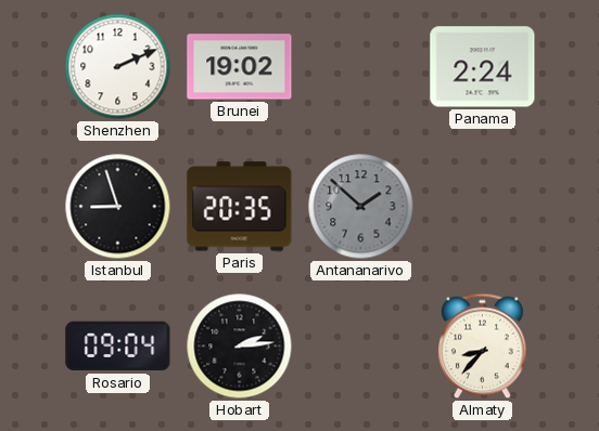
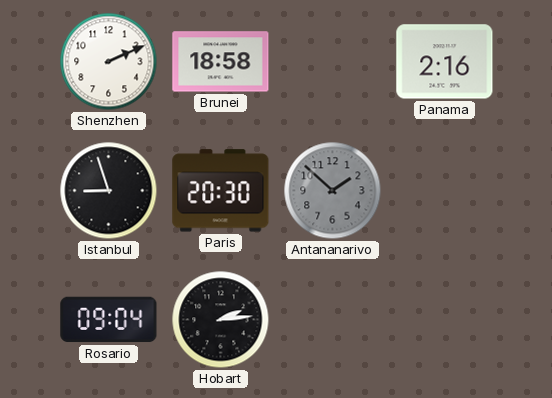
Brunei: 19:02 -> 18:58
Panama: 2:24 -> 2:16
Paris: 20:35 -> 20:30
Almaty: 8:37 -> none
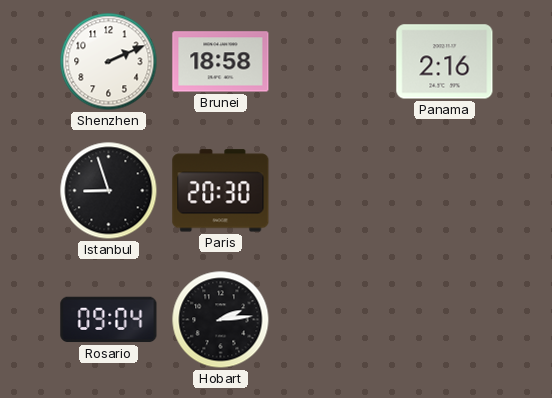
Antananarivo: 1:52 -> none
